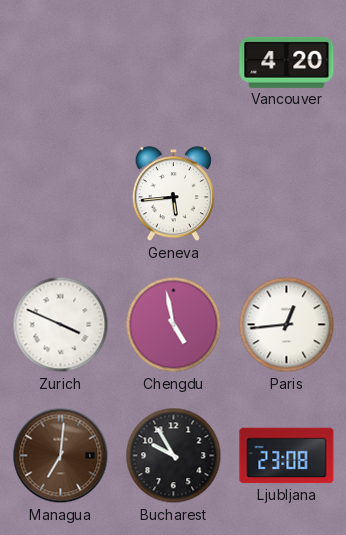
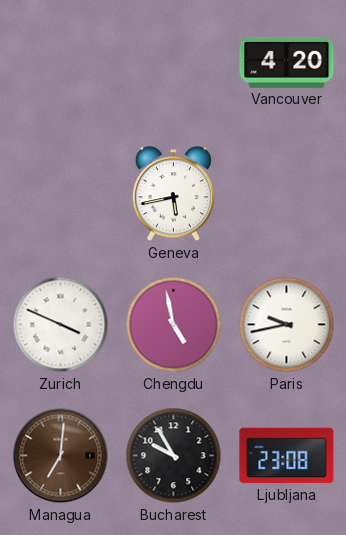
Geneva: 5:44 -> 5:43
Paris: 12:44 -> 9:43
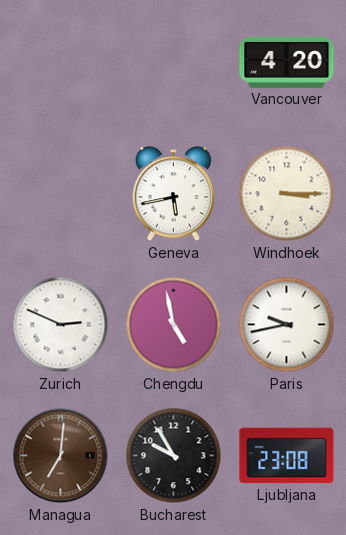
Windhoek: none -> 3:15
Zurich: 3:49 -> 2:49
